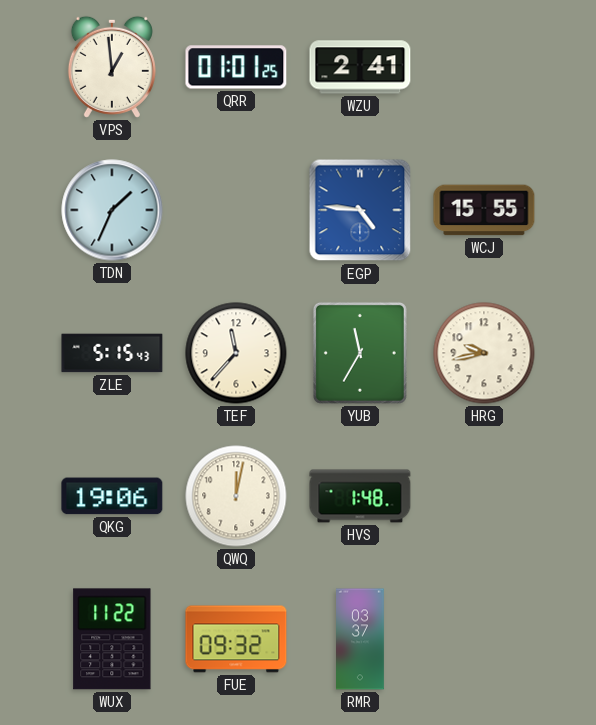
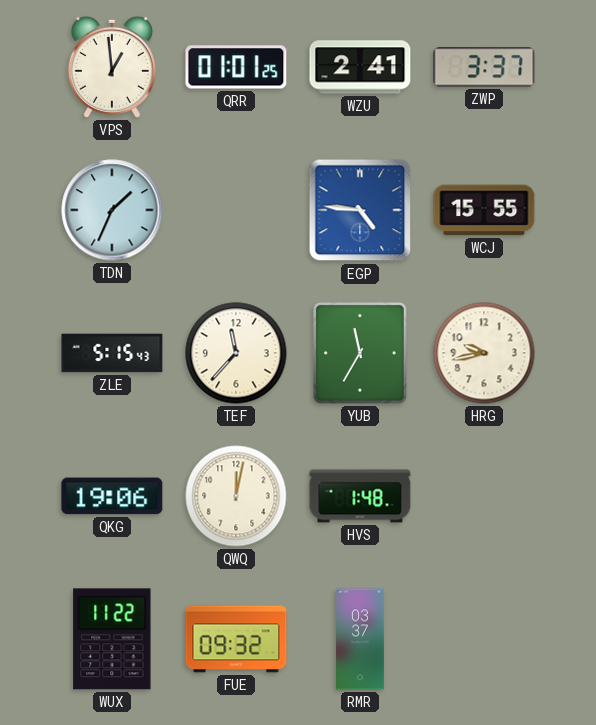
ZWP: none -> 3:37
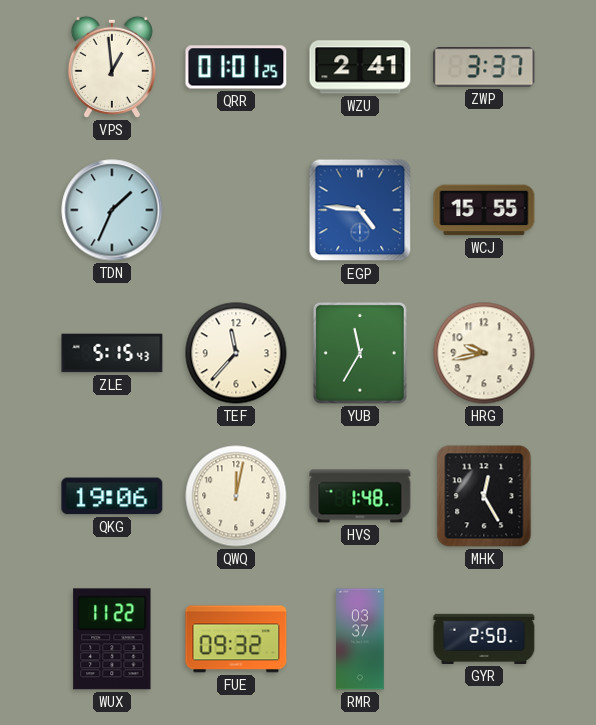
MHK: none -> 12:25
GYR: none -> 2:50
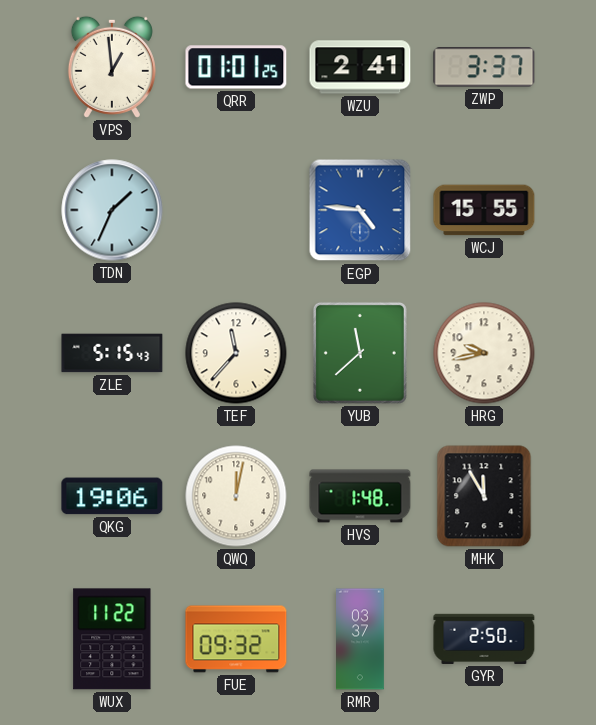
YUB: 11:35 -> 11:38
MHK: 12:25 -> 11:55
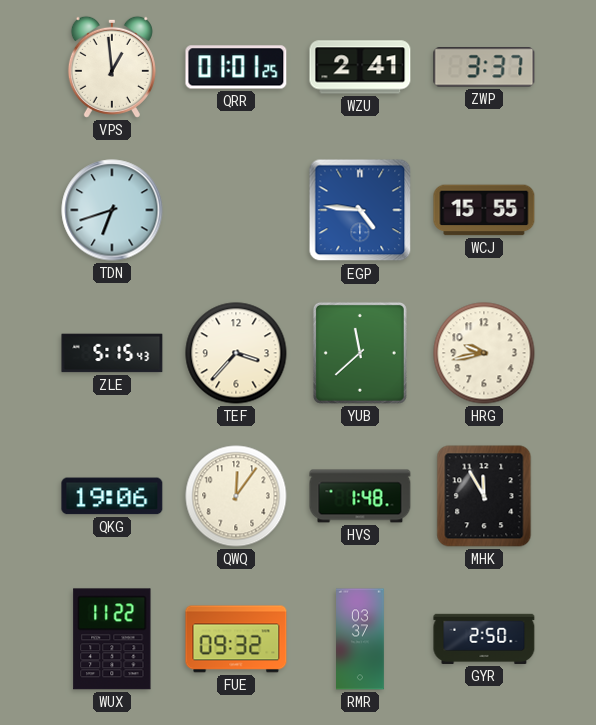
TDN: 1:34 -> 6:42
TEF: 11:37 -> 3:37
QWQ: 12:02 -> 12:06
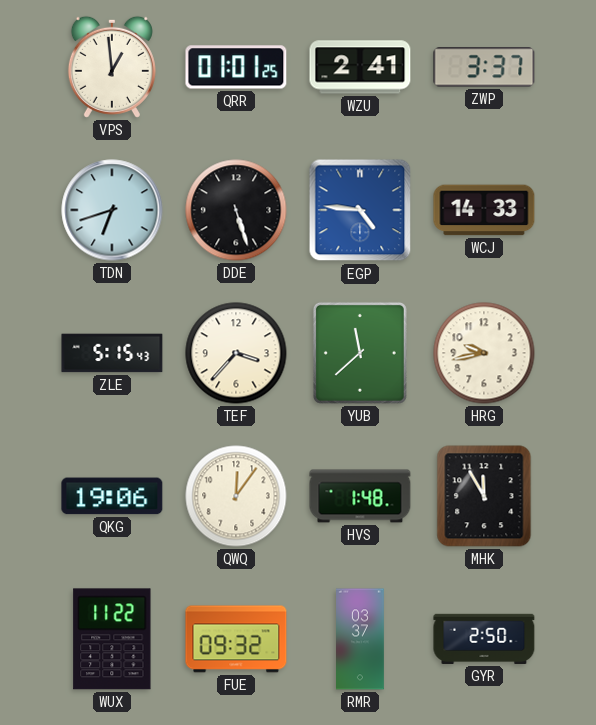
DDE: none -> 5:27
WCJ: 15:55 -> 14:33
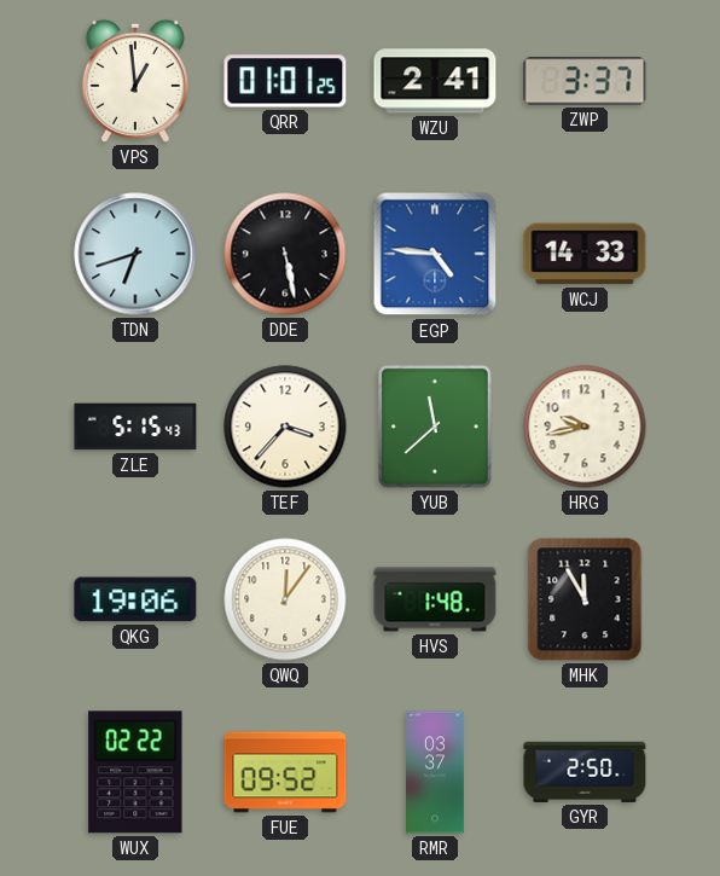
DDE: 5:27 -> 5:28
WUX: 11:22 -> 02:22
FUE: 09:32 -> 09:52
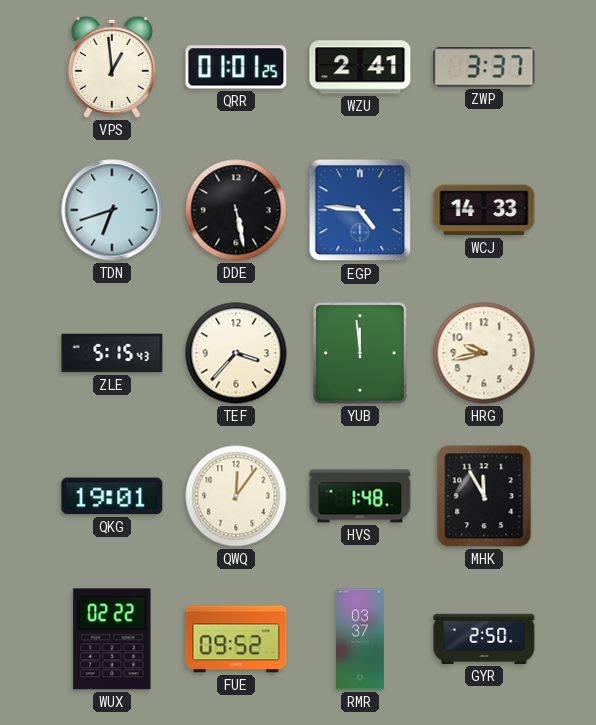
YUB: 11:38 -> 11:59
QKG: 19:06 -> 19:01
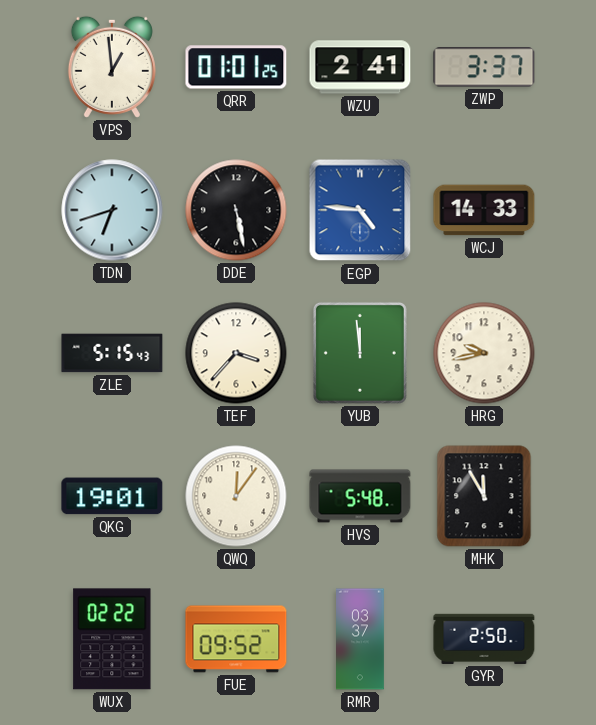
HVS: 1:48 -> 5:48
